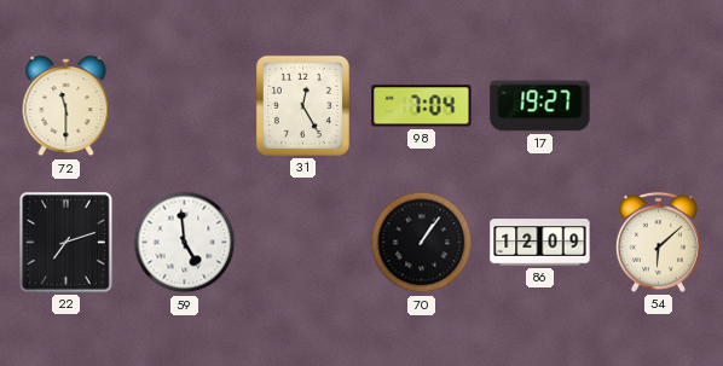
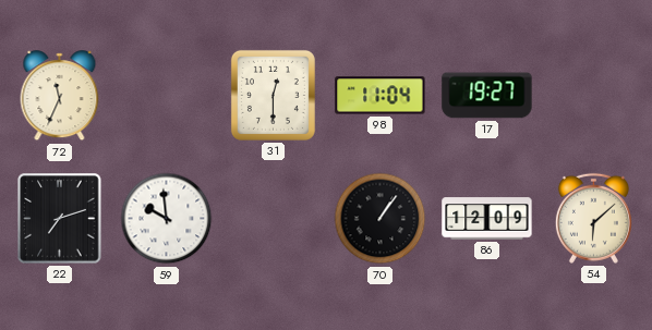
72: 11:30 -> 11:34
31: 12:25 -> 12:30
98: 7:04 -> 11:04
59: 4:59 -> 9:59
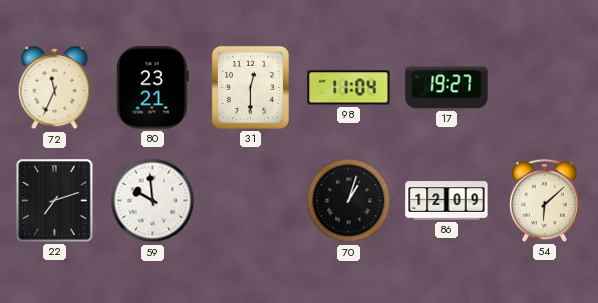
80: none -> 23:21
70: 1:06 -> 1:03
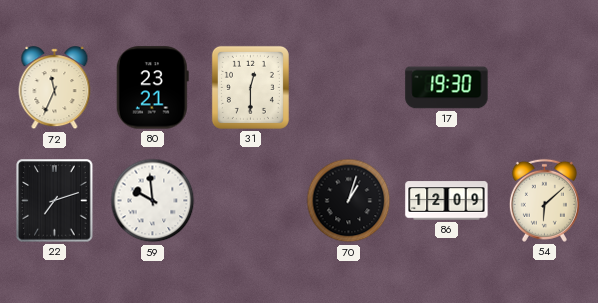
98: 11:04 -> none
17: 19:27 -> 19:30
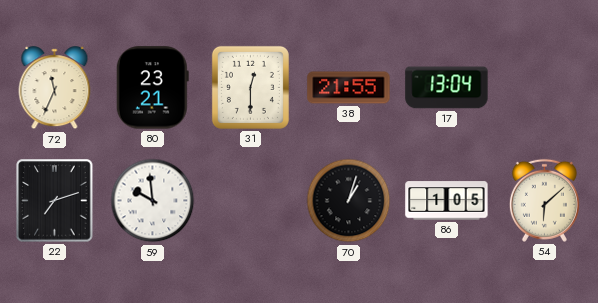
38: none -> 21:55
17: 19:30 -> 13:04
86: 12:09 -> 1:05
